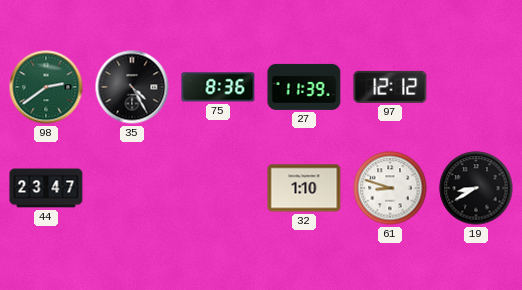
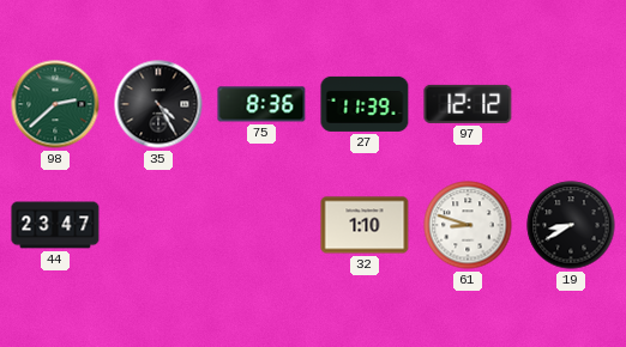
98: 2:39 -> 2:38
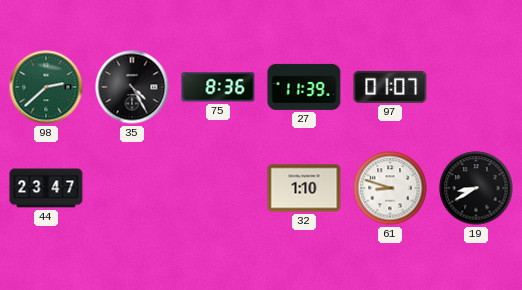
97: 12:12 -> 01:07
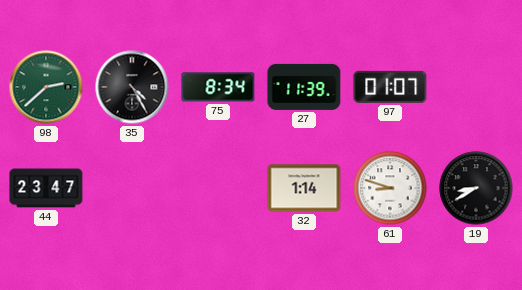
75: 8:36 -> 8:34
32: 1:10 -> 1:14
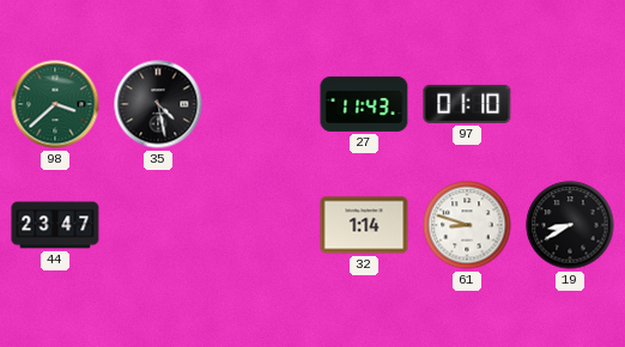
98: 2:38 -> 3:38
35: 4:25 -> 4:28
75: 8:34 -> none
27: 11:39 -> 11:43
97: 01:07 -> 01:10
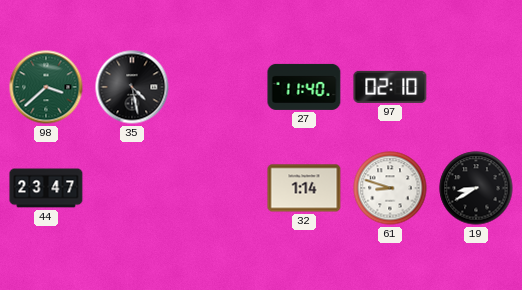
27: 11:43 -> 11:40
97: 01:10 -> 02:10
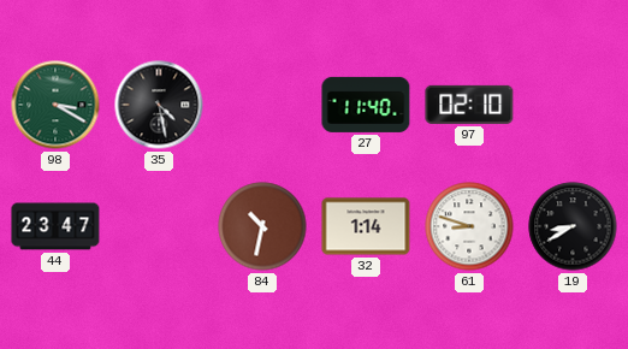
98: 3:38 -> 3:20
84: none -> 10:32
